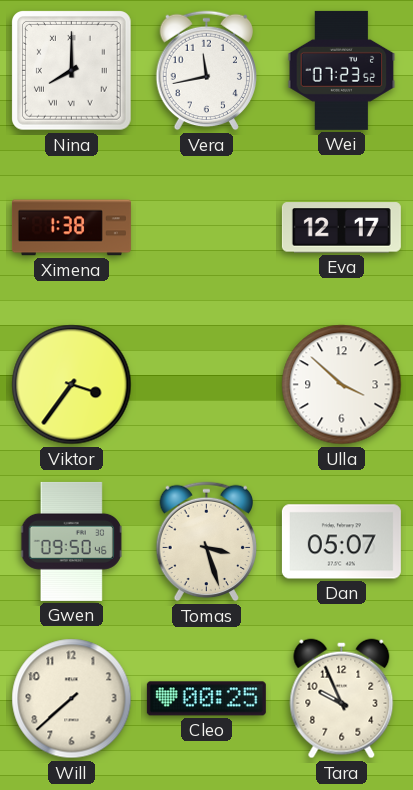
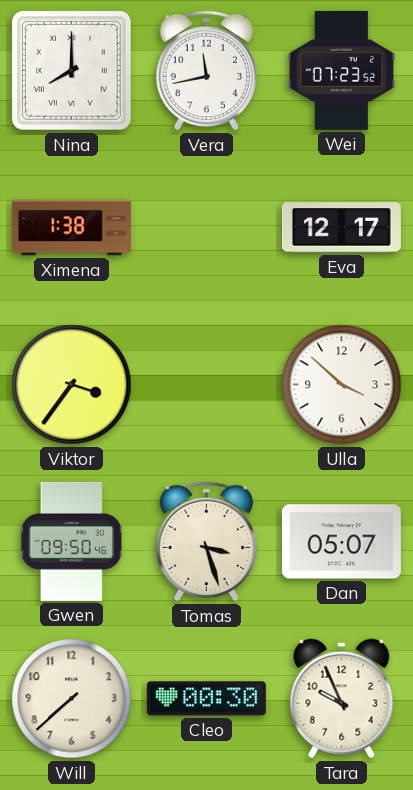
Cleo: 00:25 -> 00:30
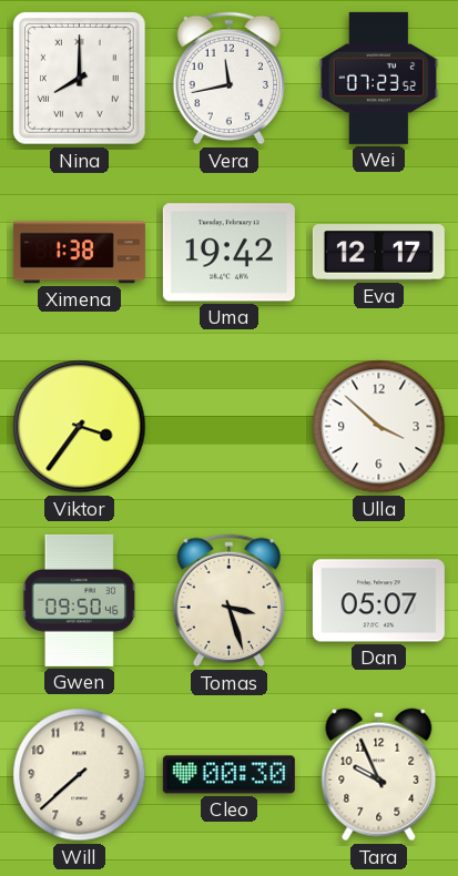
Uma: none -> 19:42
